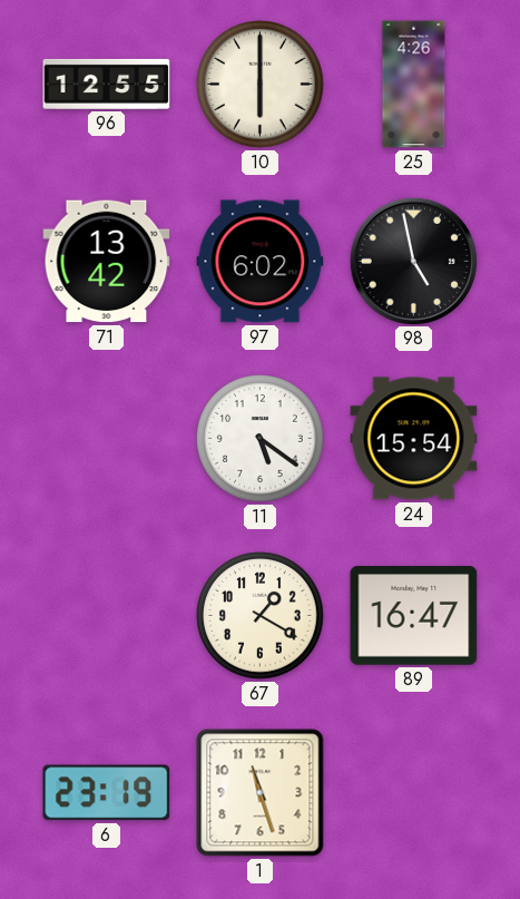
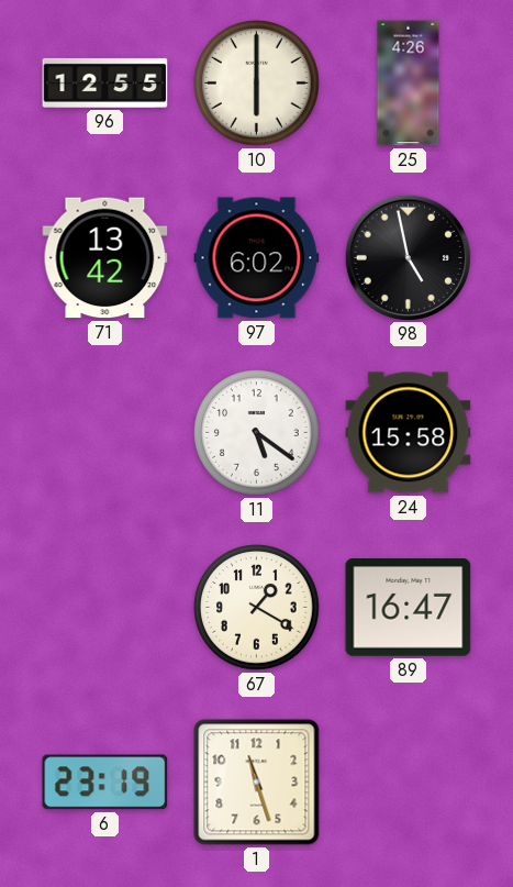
24: 15:54 -> 15:58
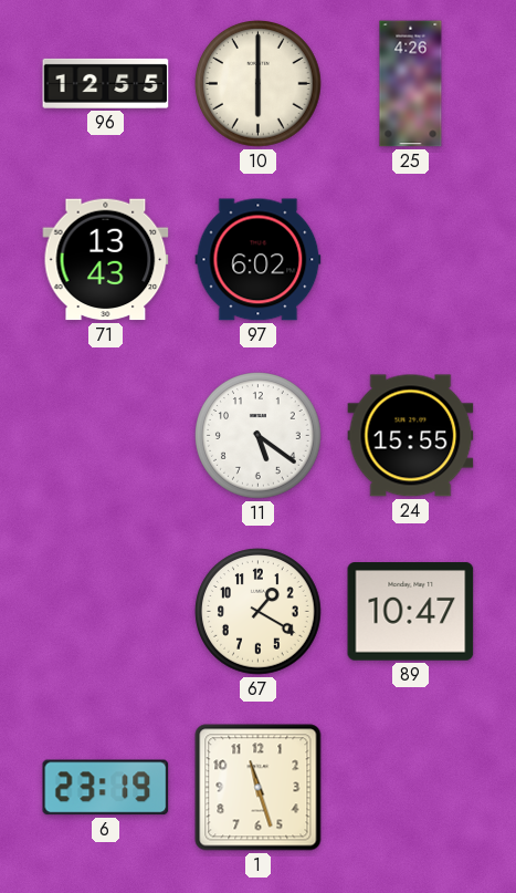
71: 13:42 -> 13:43
98: 4:58 -> none
24: 15:58 -> 15:55
89: 16:47 -> 10:47
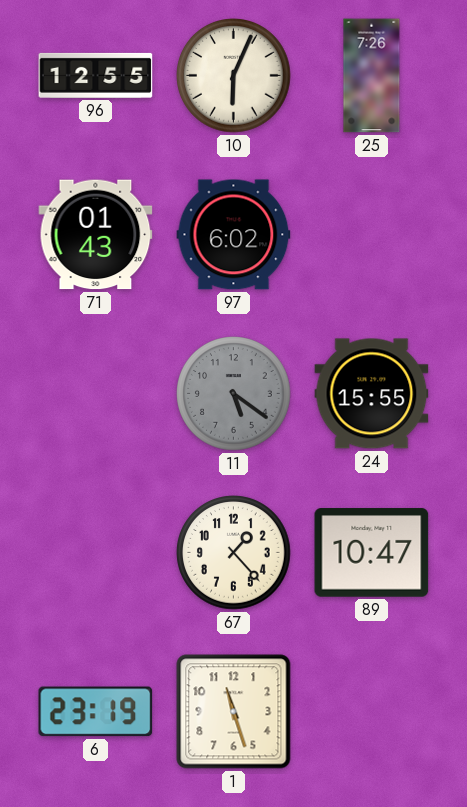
10: 6:00 -> 6:04
25: 4:26 -> 7:26
71: 13:43 -> 01:43
11 dial: white -> grey
67: 1:20 -> 1:23
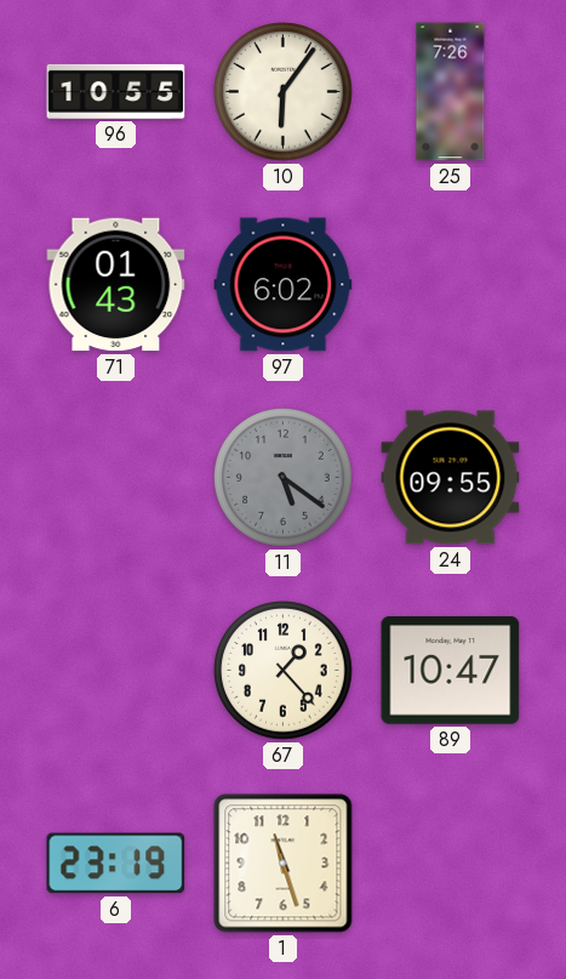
96: 12:55 -> 10:55
10: 6:04 -> 6:06
24: 15:55 -> 09:55
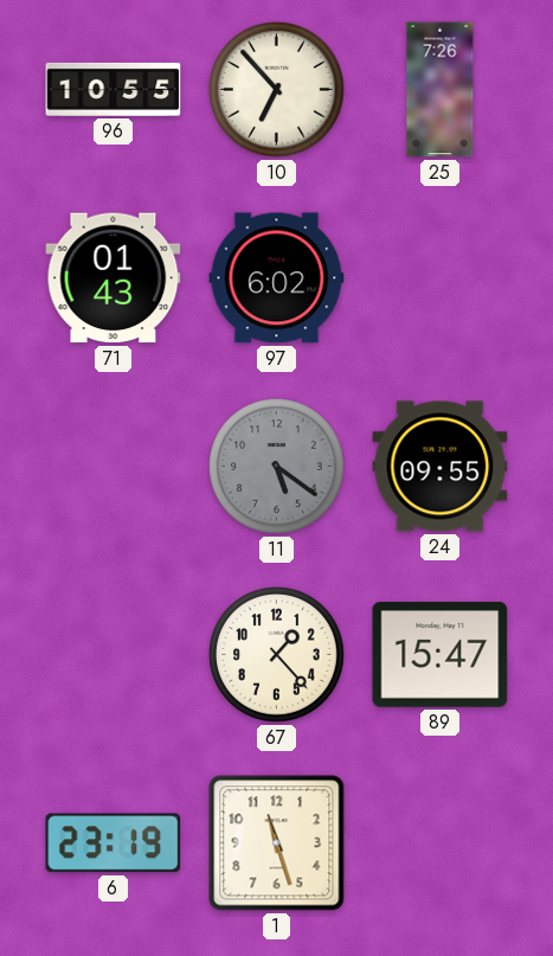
10: 6:06 -> 6:53
89: 10:47 -> 15:47
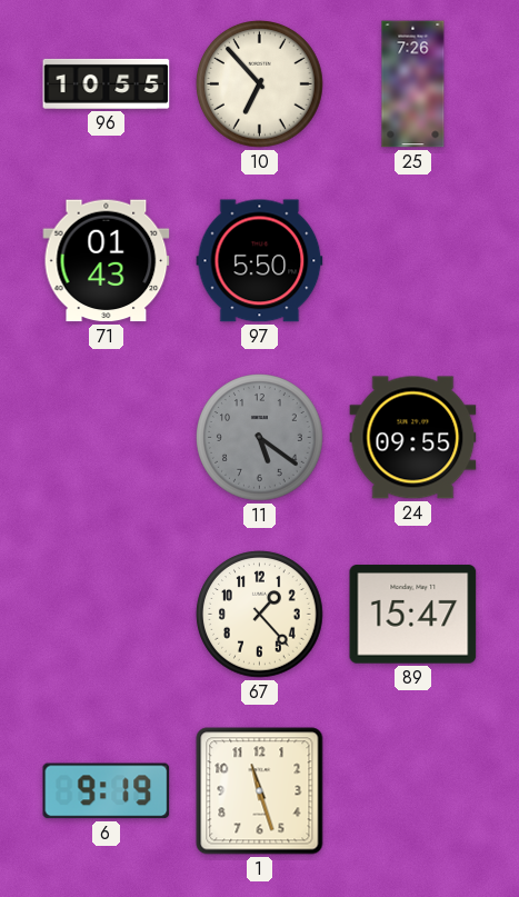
97: 6:02 -> 5:50
6: 23:19 -> 9:19
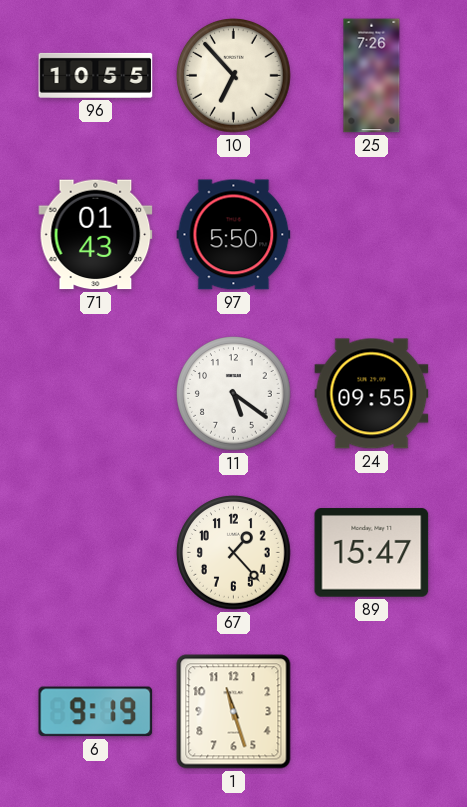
11 dial: grey -> white
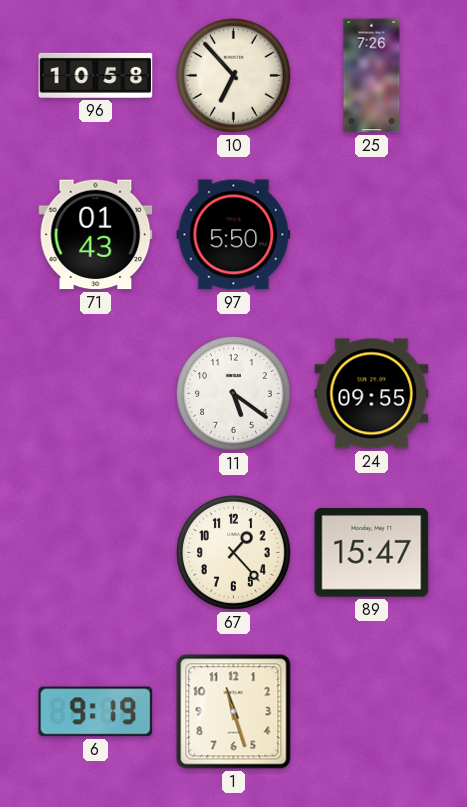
96: 10:55 -> 10:58
